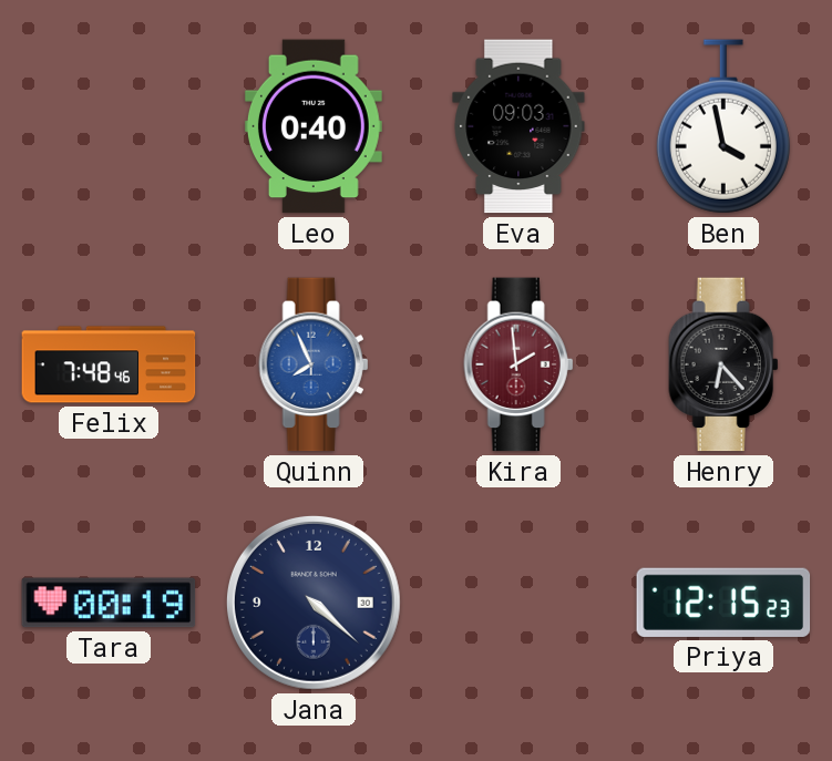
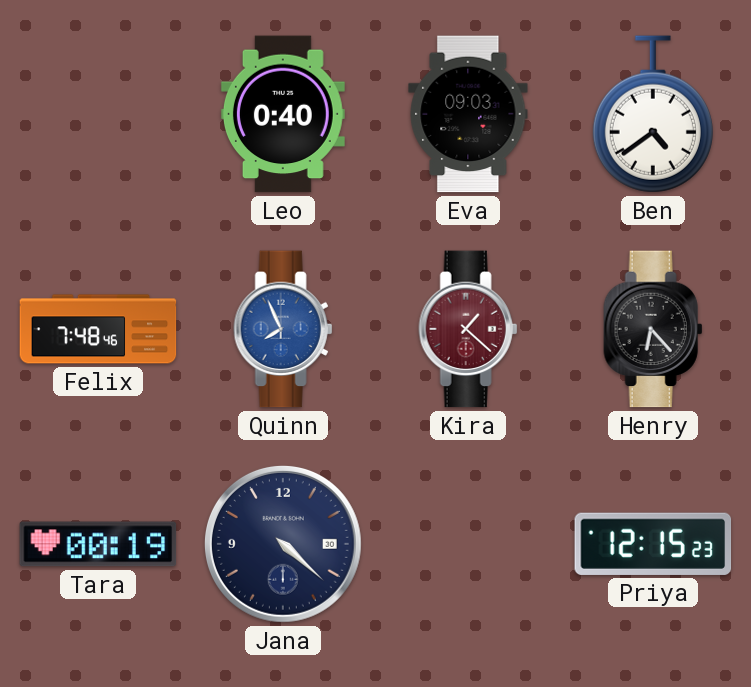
Ben: 3:58 -> 4:39
Kira: 1:59 -> 1:22
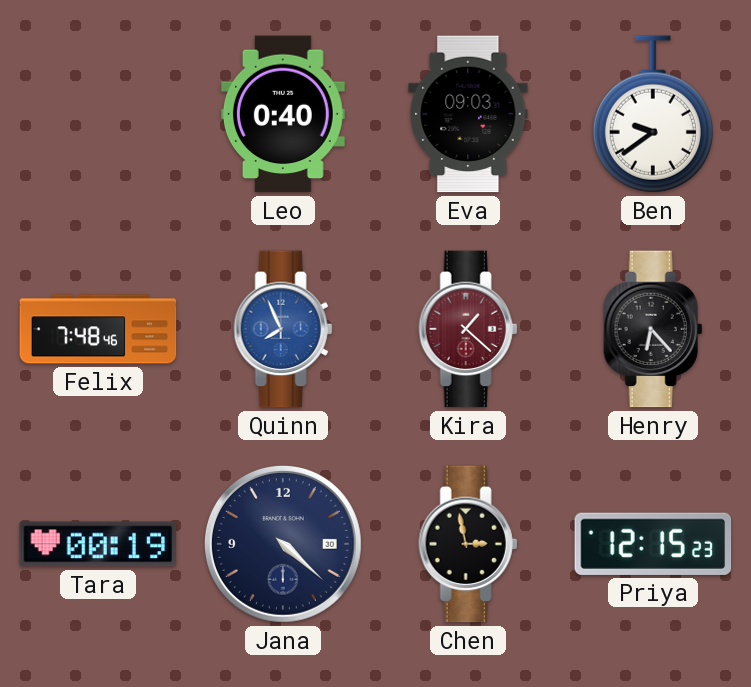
Ben: 4:39 -> 9:39
Chen: none -> 2:58
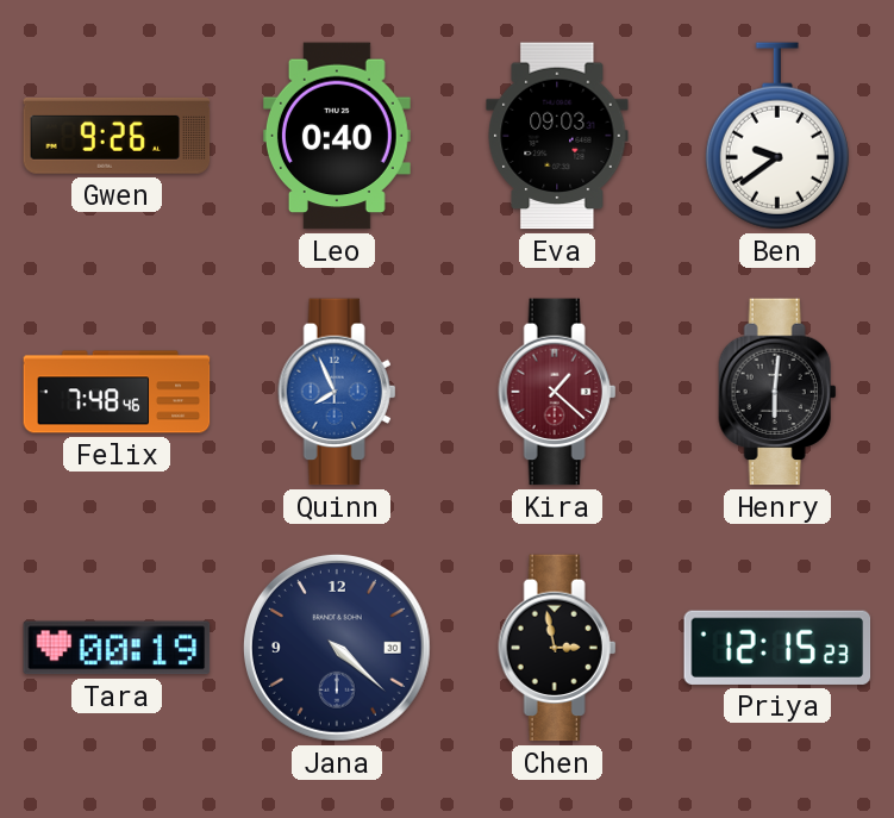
Gwen: none -> 9:26
Henry: 6:23 -> 6:01
